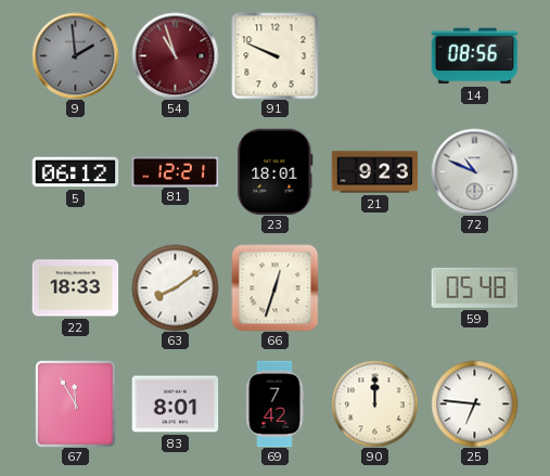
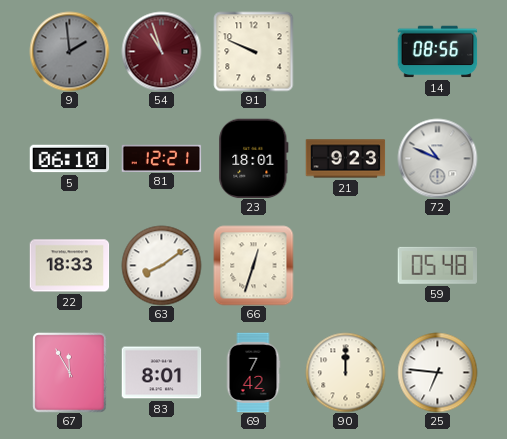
5: 06:12 -> 06:10
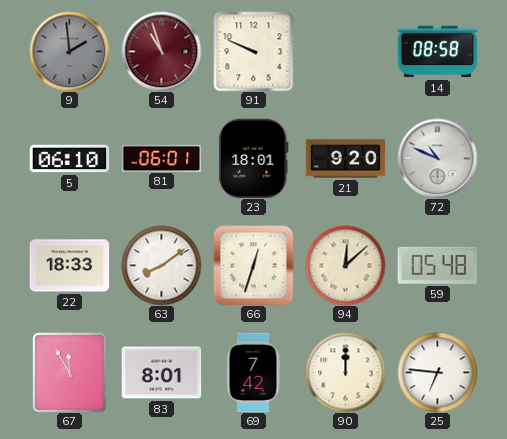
14: 08:56 -> 08:58
81: 12:21 -> 06:01
21: 9:23 -> 9:20
94: none -> 12:08
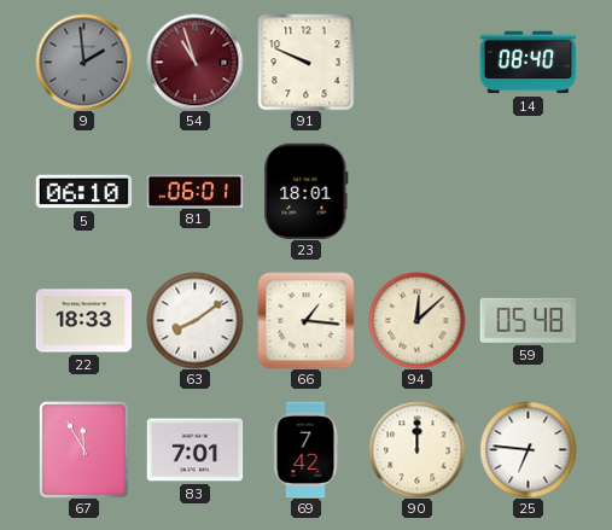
14: 08:58 -> 08:40
21: 9:20 -> none
72: 10:49 -> none
66: 12:33 -> 1:16
83: 8:01 -> 7:01
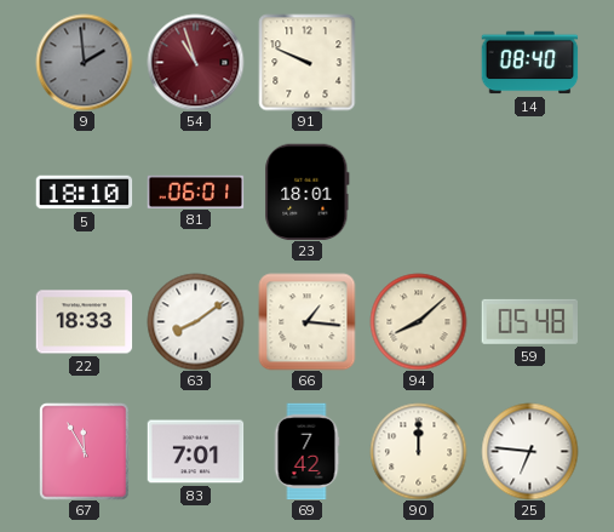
5: 06:10 -> 18:10
94: 12:08 -> 8:08
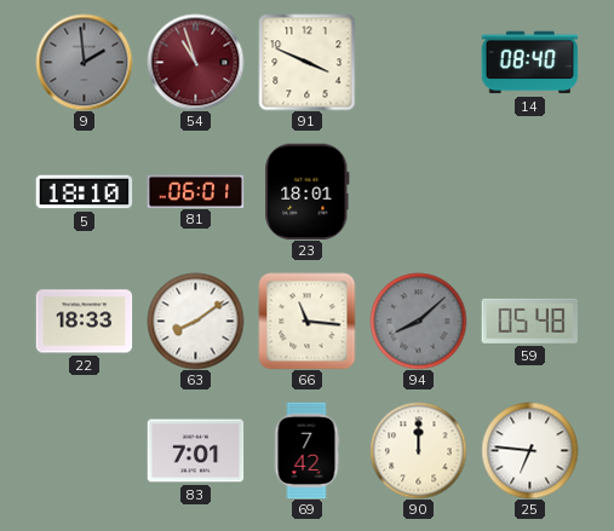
91: 9:49 -> 3:49
66: 1:16 -> 11:16
94 dial: cream -> grey
67: 11:55 -> none
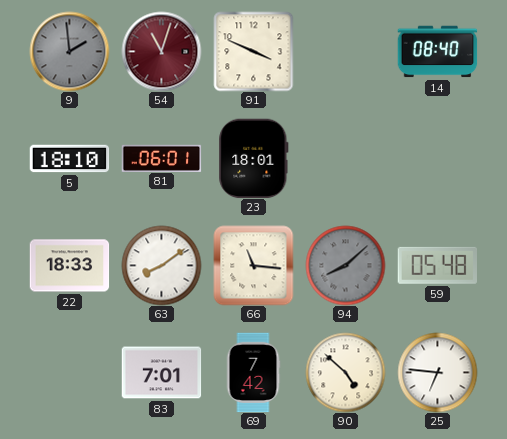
54: 10:57 -> 11:03
90: 12:00 -> 4:52
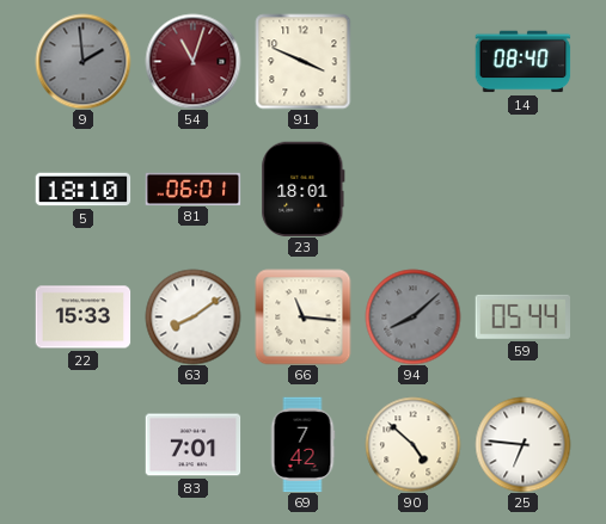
22: 18:33 -> 15:33
59: 05:48 -> 05:44
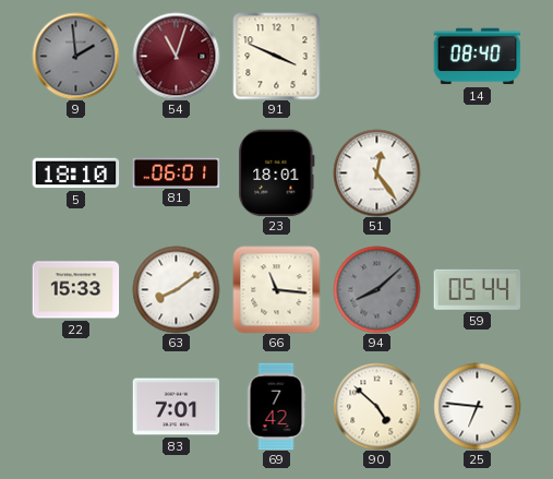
51: none -> 12:24
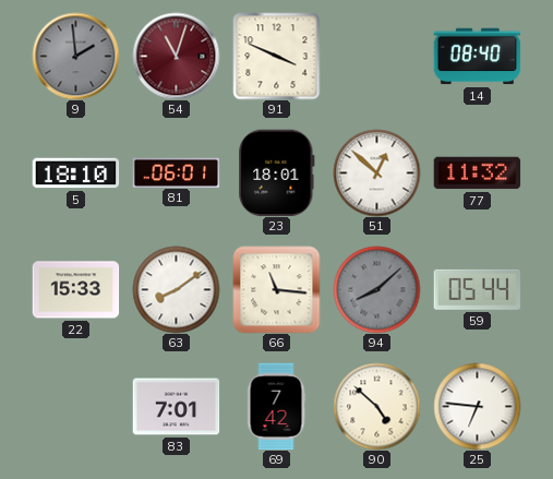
51: 12:24 -> 12:52
77: none -> 11:32
